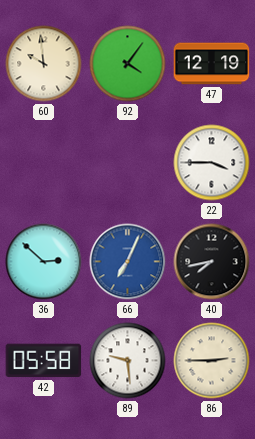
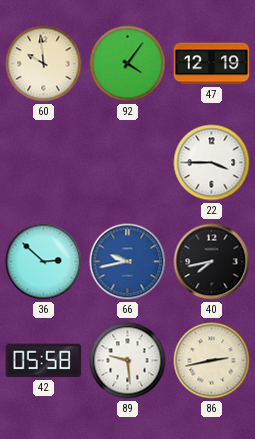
66: 7:04 -> 9:43
86: 2:45 -> 2:43
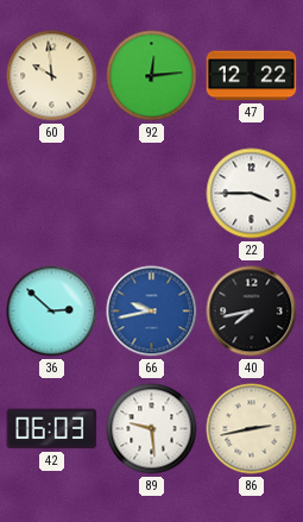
92: 4:06 -> 12:14
47: 12:19 -> 12:22
42: 05:58 -> 06:03
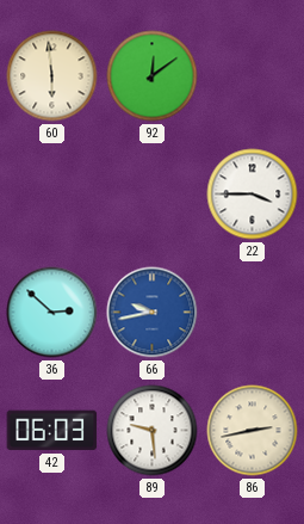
60: 9:59 -> 5:59
92: 12:14 -> 12:09
47: 12:22 -> none
40: 7:43 -> none
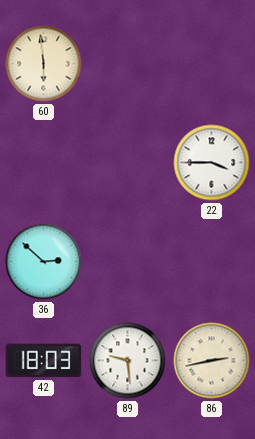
92: 12:09 -> none
66: 9:43 -> none
42: 06:03 -> 18:03
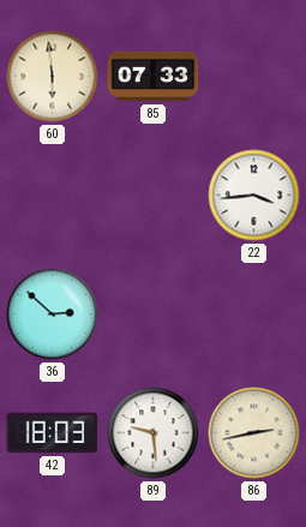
85: none -> 07:33
22: 3:45 -> 3:44
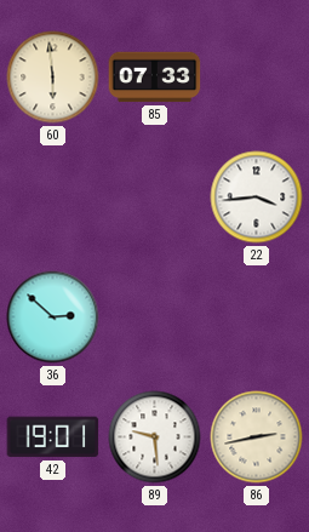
42: 18:03 -> 19:01
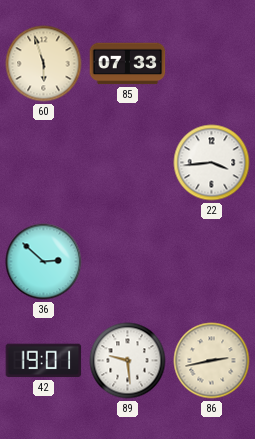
60: 5:59 -> 5:57
